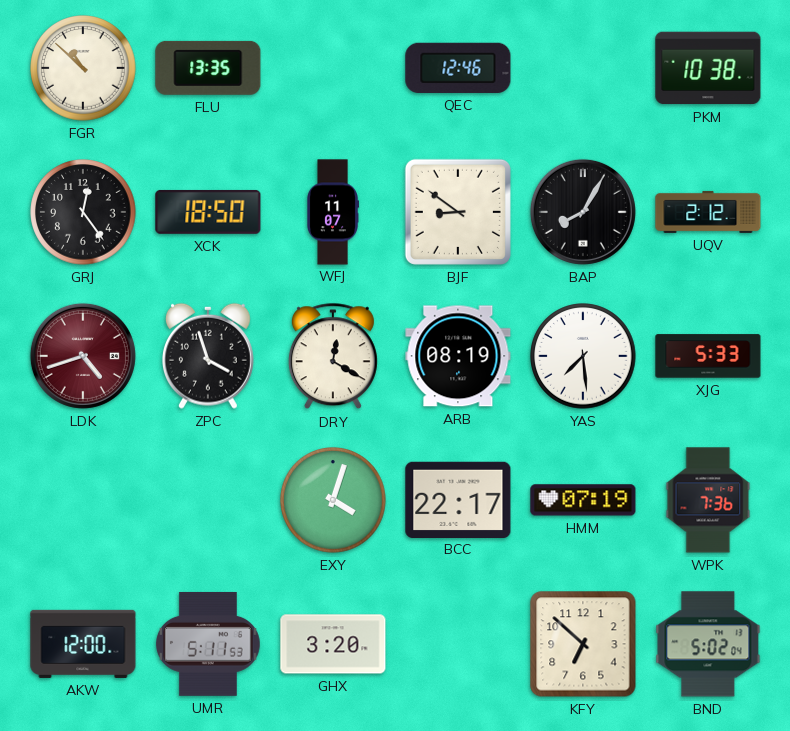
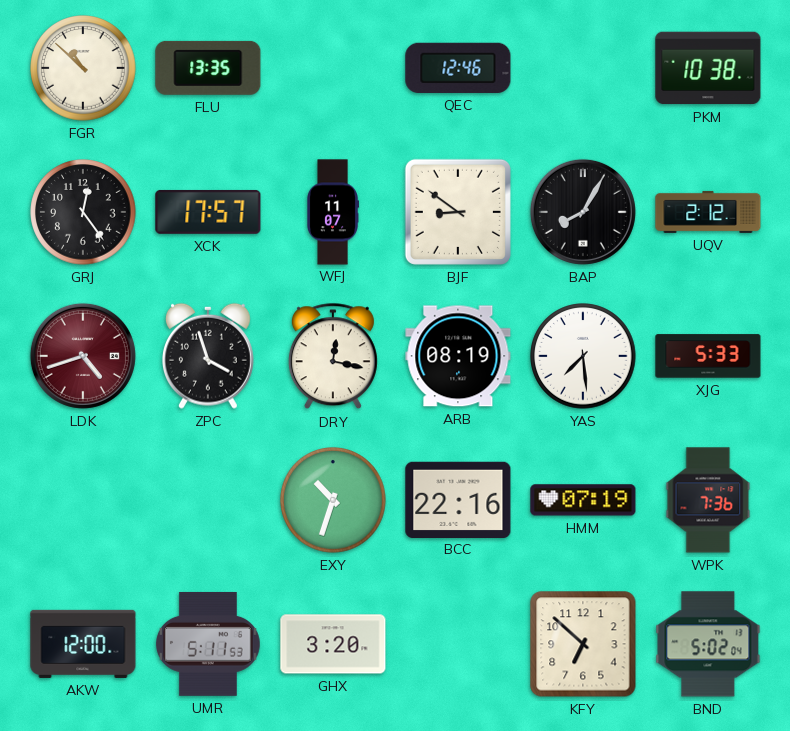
XCK: 18:50 -> 17:57
DRY: 12:20 -> 12:17
EXY: 4:03 -> 10:33
BCC: 22:17 -> 22:16
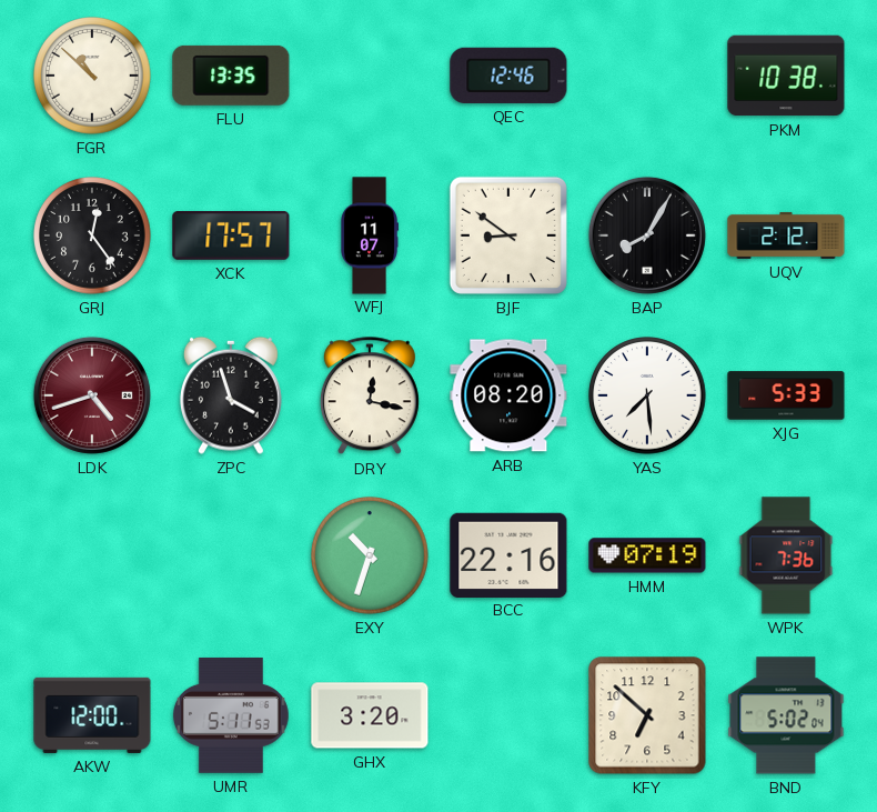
ARB: 08:19 -> 08:20
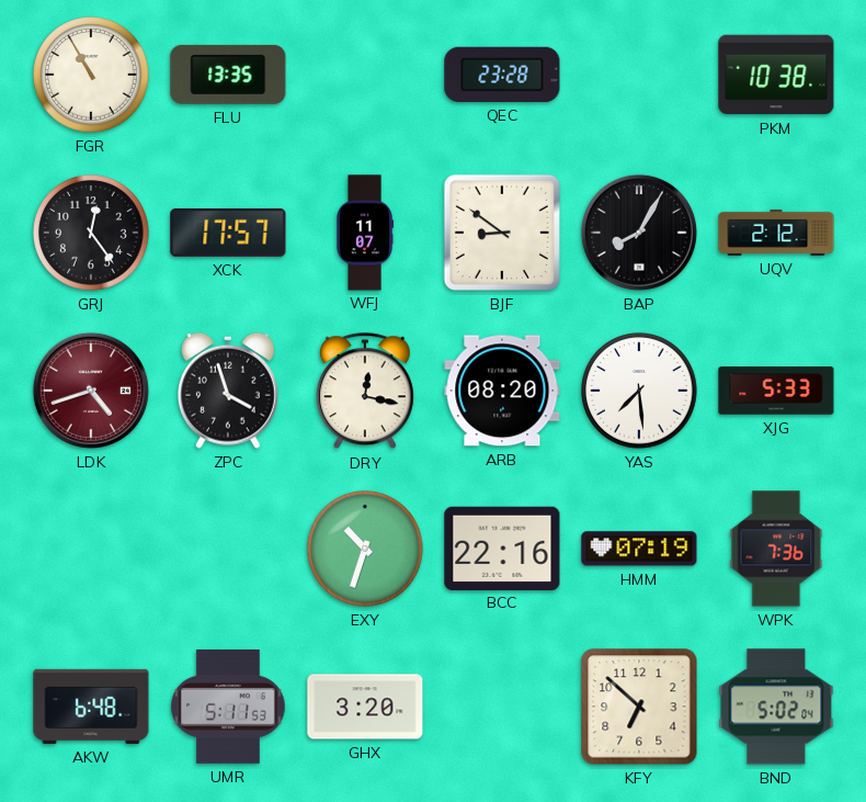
FGR: 10:52 -> 10:55
QEC: 12:46 -> 23:28
AKW: 12:00 -> 6:48
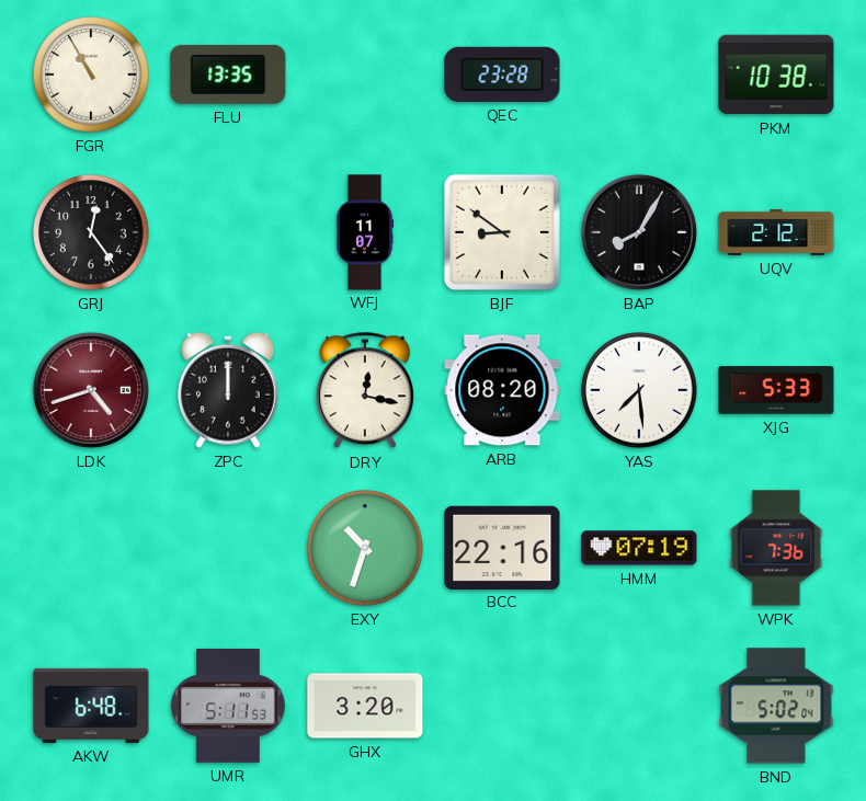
XCK: 17:57 -> none
ZPC: 3:57 -> 12:00
KFY: 6:52 -> none
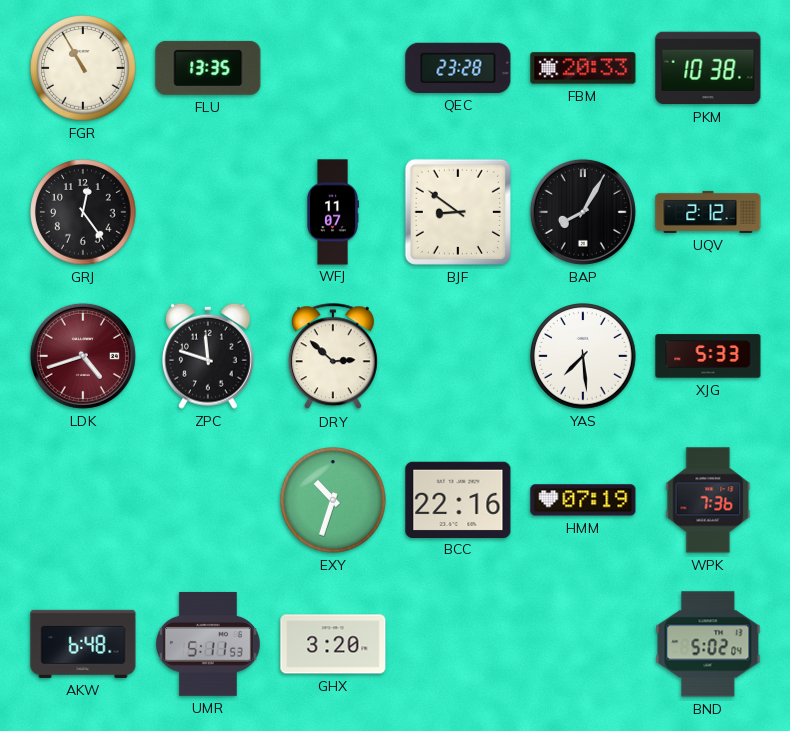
FBM: none -> 20:33
ZPC: 12:00 -> 11:48
DRY: 12:17 -> 2:52
ARB: 08:20 -> none
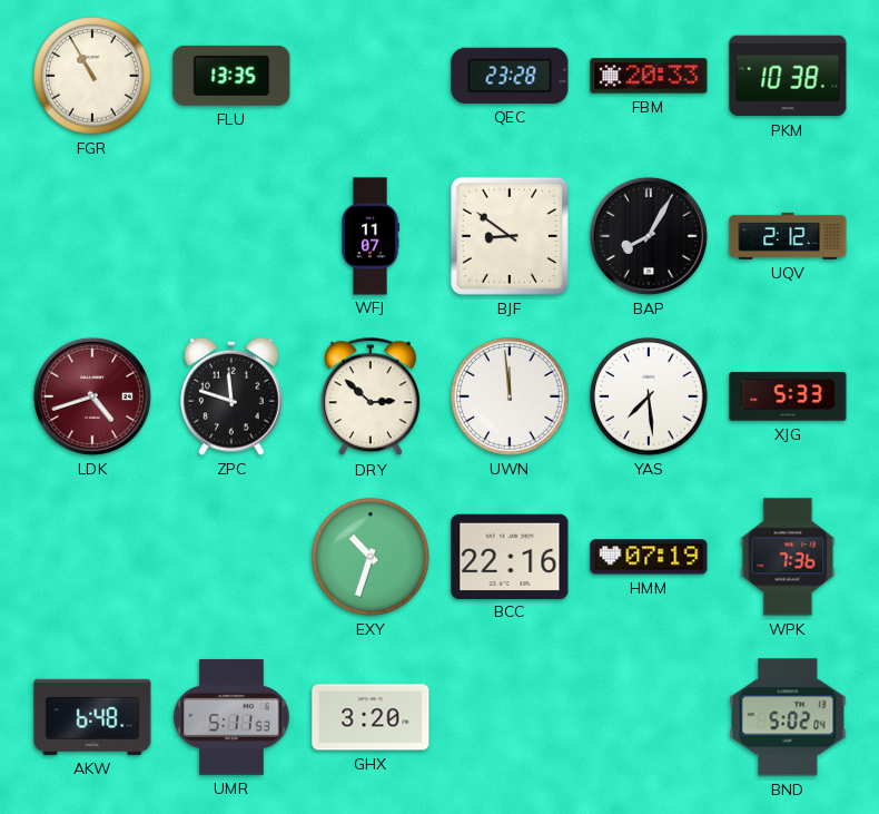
GRJ: 12:24 -> none
UWN: none -> 11:59
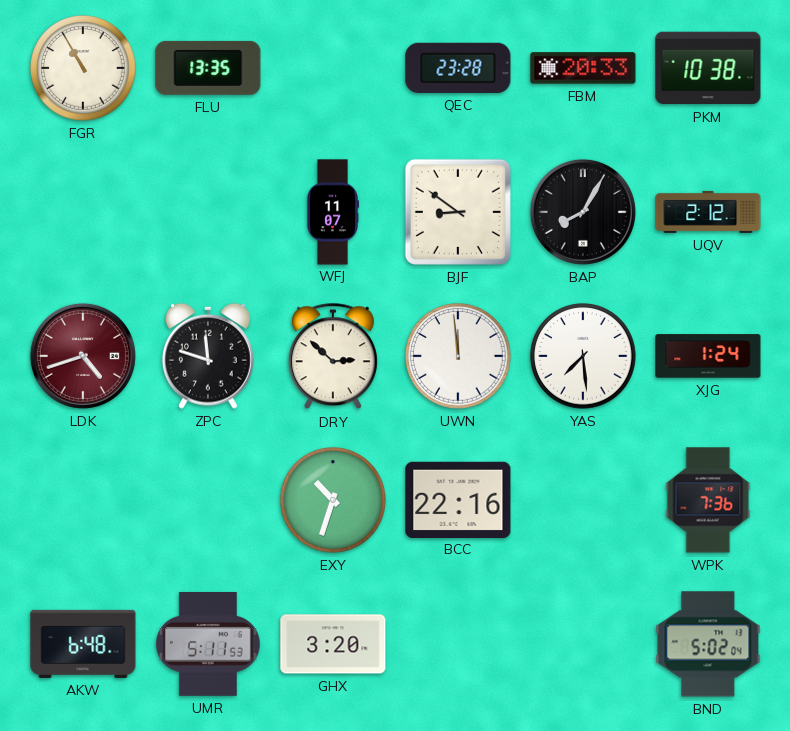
XJG: 5:33 -> 1:24
HMM: 07:19 -> none
